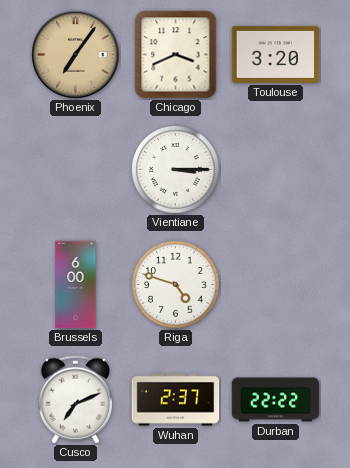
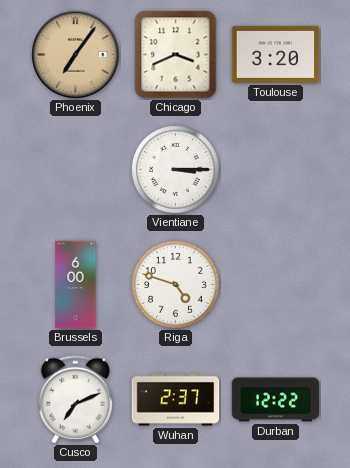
Durban: 22:22 -> 12:22
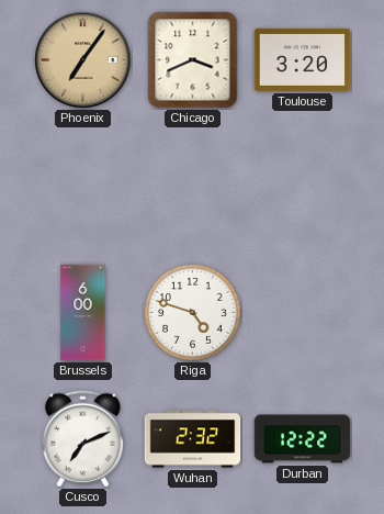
Vientiane: 3:15 -> none
Wuhan: 2:37 -> 2:32
